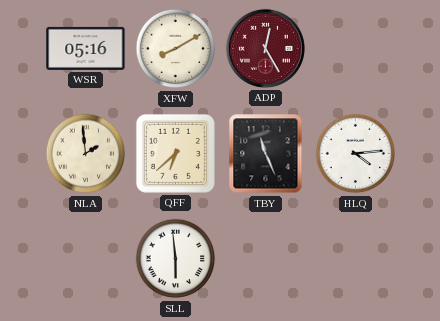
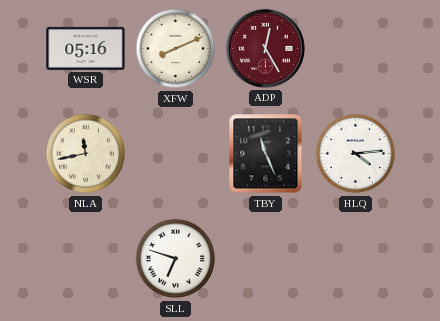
XFW: 8:10 -> 8:11
NLA: 1:59 -> 11:43
QFF: 6:38 -> none
SLL: 5:59 -> 6:48
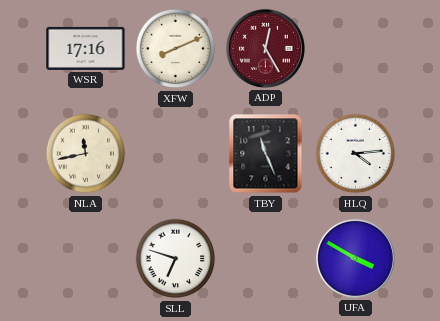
WSR: 05:16 -> 17:16
UFA: none -> 3:50
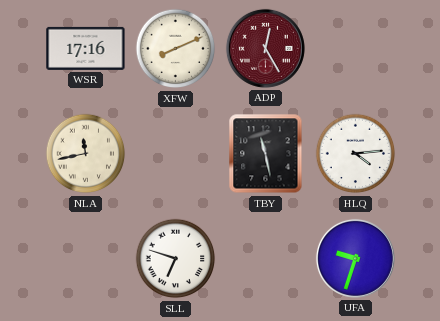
TBY: 11:26 -> 11:28
UFA: 3:50 -> 9:33
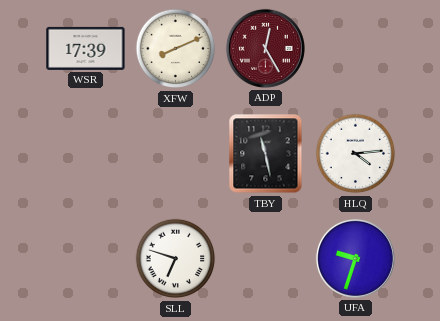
WSR: 17:16 -> 17:39
NLA: 11:43 -> none
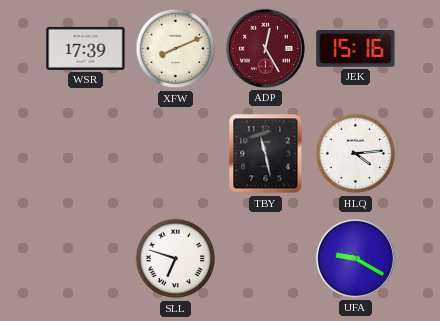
JEK: none -> 15:16
UFA: 9:33 -> 9:20
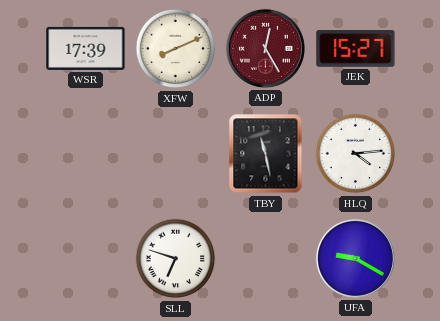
JEK: 15:16 -> 15:27
